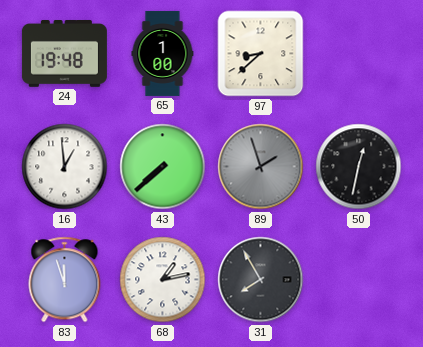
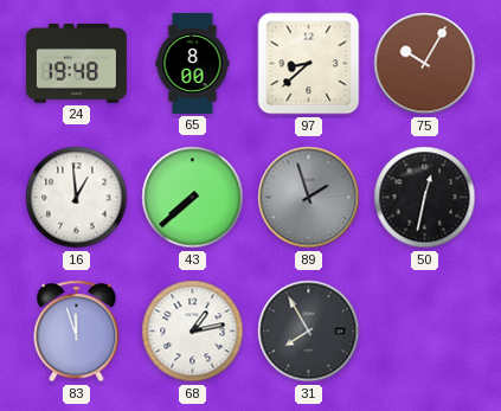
65: 1:00 -> 8:00
75: none -> 10:05
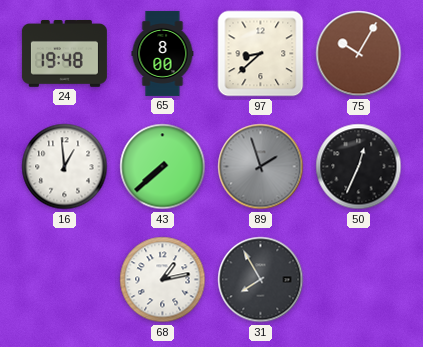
50: 12:32 -> 12:34
83: 11:57 -> none
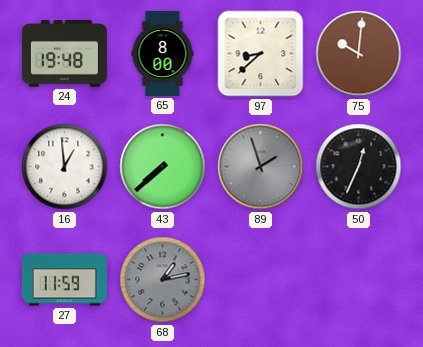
75: 10:05 -> 10:01
27: none -> 11:59
68 dial: white -> grey
31: 7:55 -> none
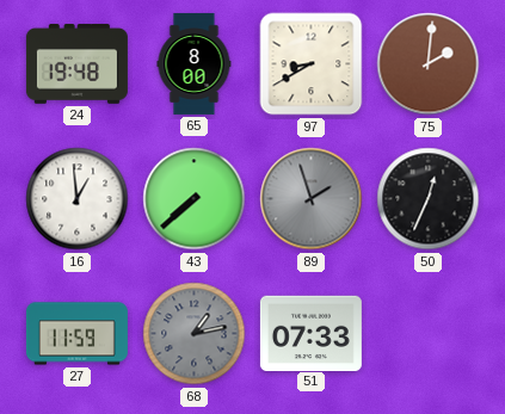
97: 8:38 -> 8:40
75: 10:01 -> 2:01
51: none -> 07:33
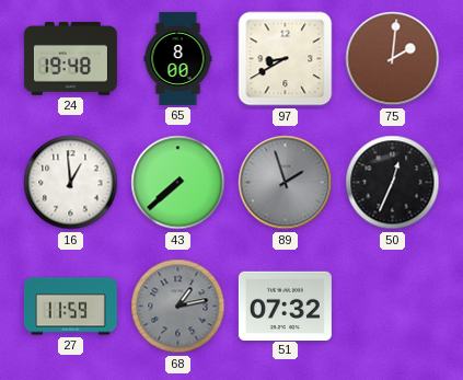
51: 07:33 -> 07:32
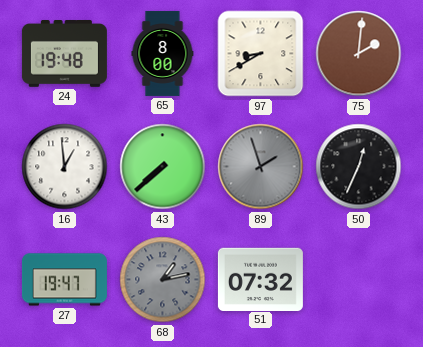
27: 11:59 -> 19:47
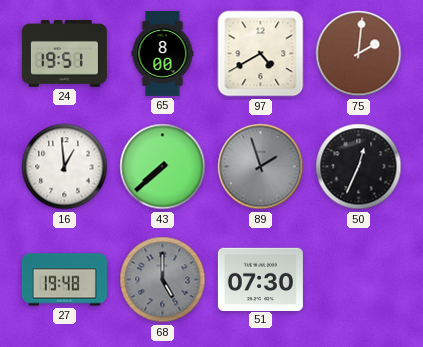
24: 19:48 -> 19:51
97: 8:40 -> 4:40
27: 19:47 -> 19:48
68: 1:13 -> 5:00
51: 07:32 -> 07:30
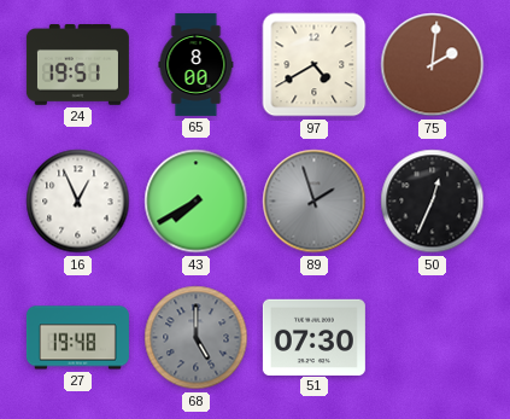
16: 12:59 -> 12:56
43: 7:38 -> 7:40
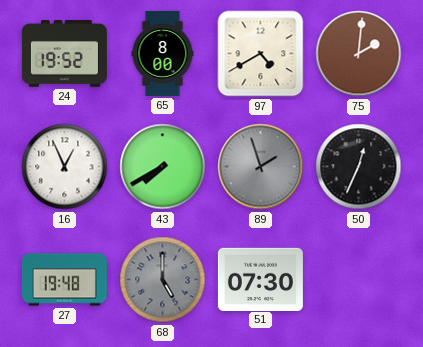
24: 19:51 -> 19:52
